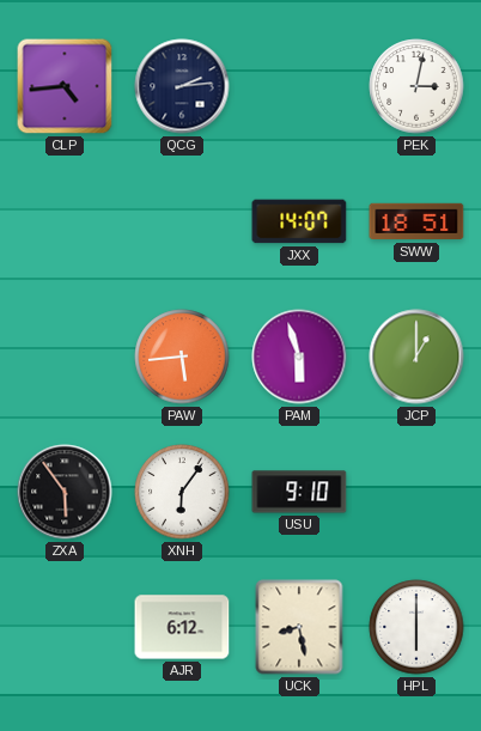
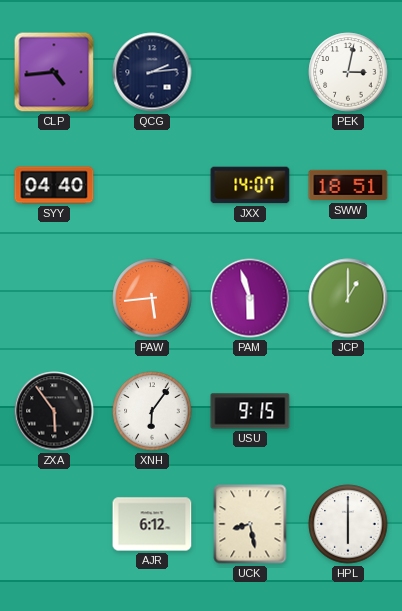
SYY: none -> 04:40
USU: 9:10 -> 9:15
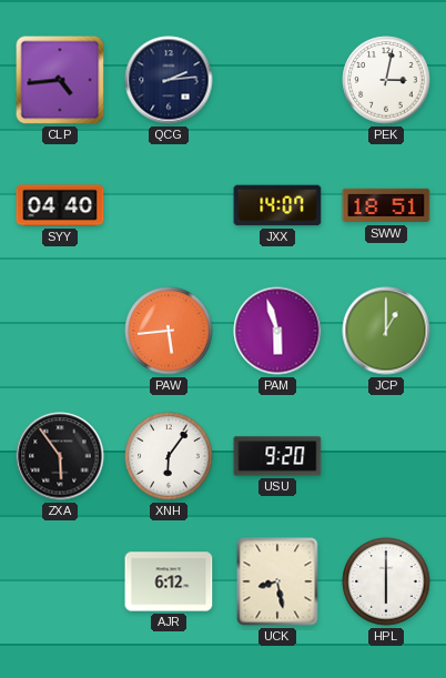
USU: 9:15 -> 9:20
